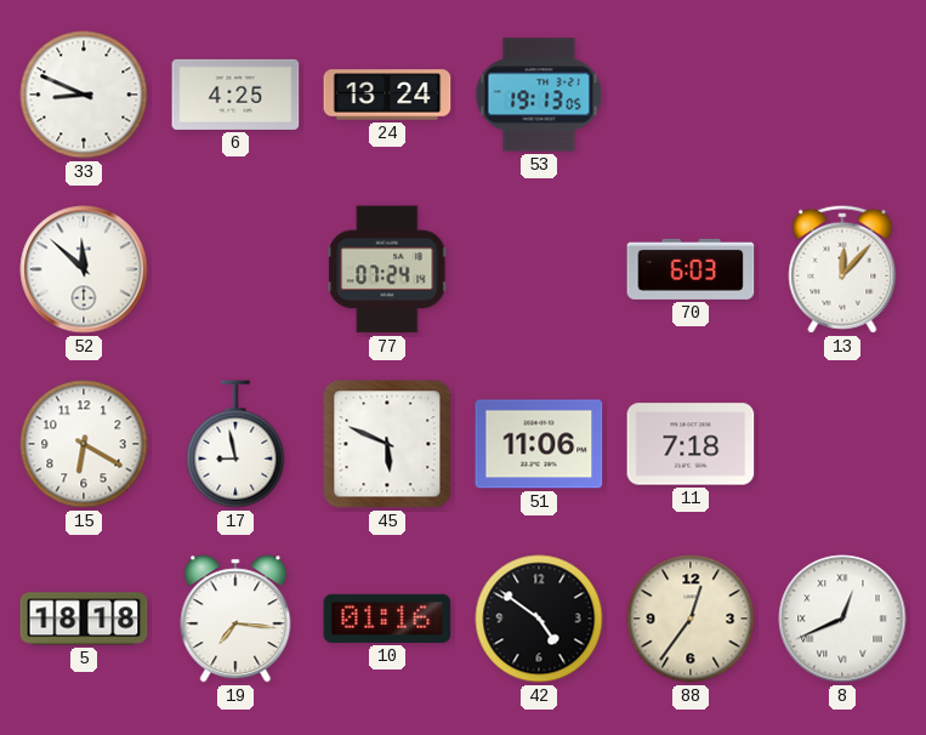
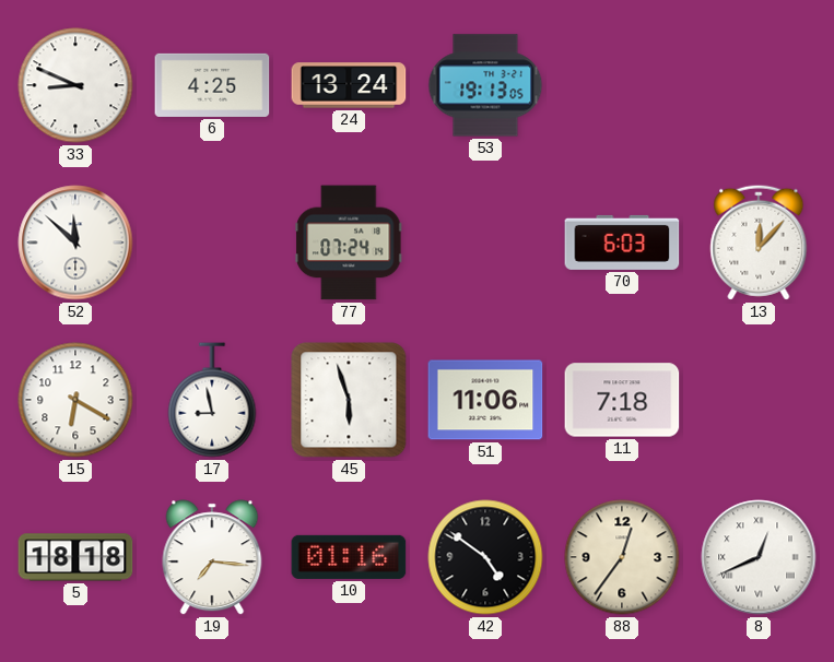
45: 5:49 -> 5:57
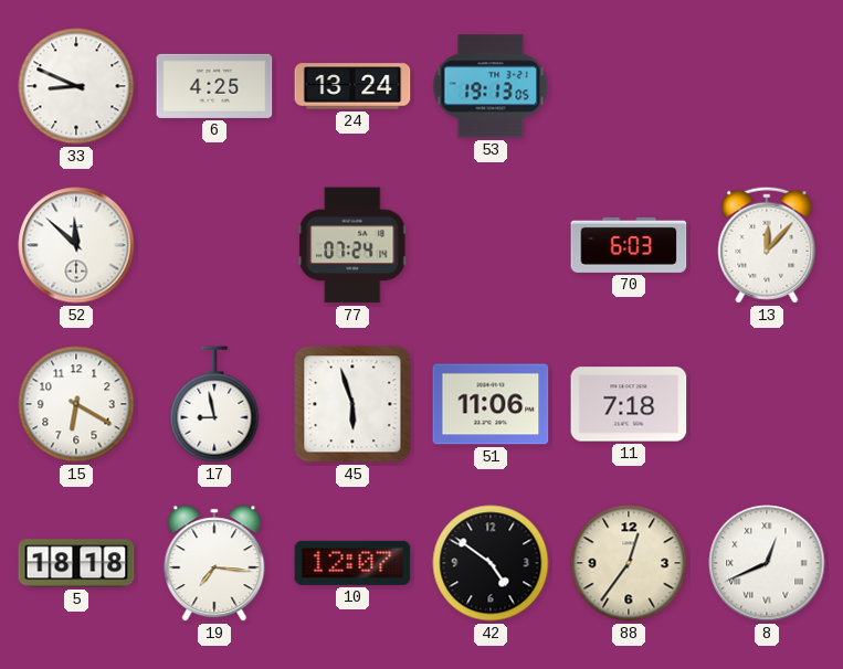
10: 01:16 -> 12:07
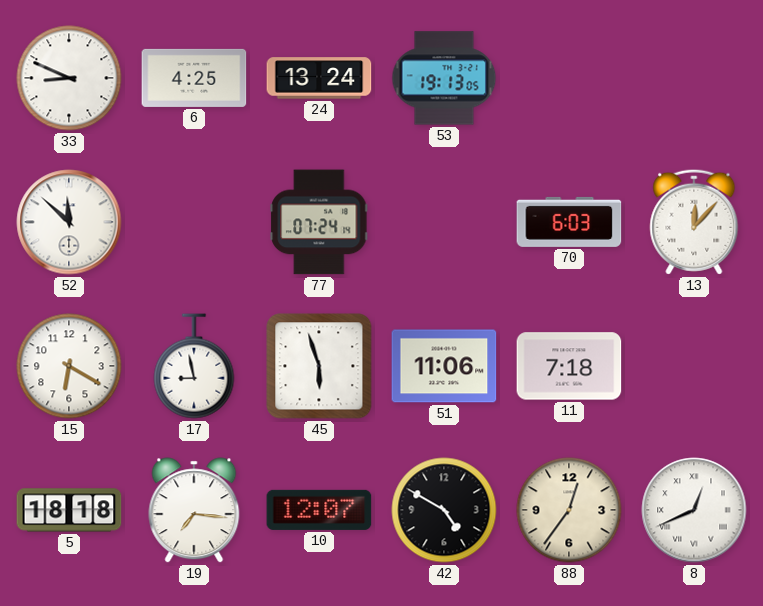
42: 4:51 -> 4:50
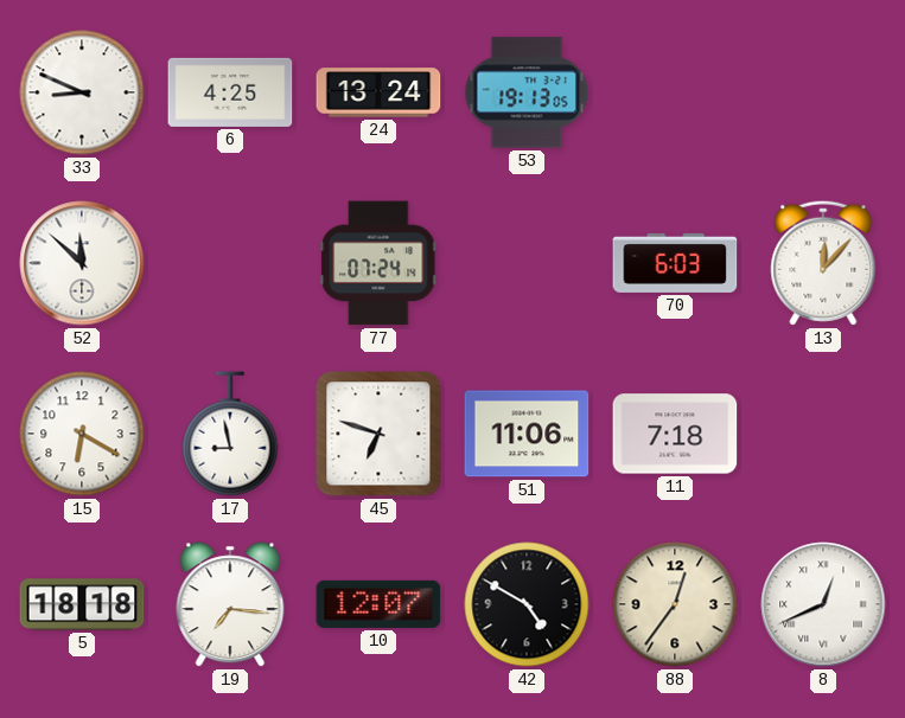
45: 5:57 -> 6:48
